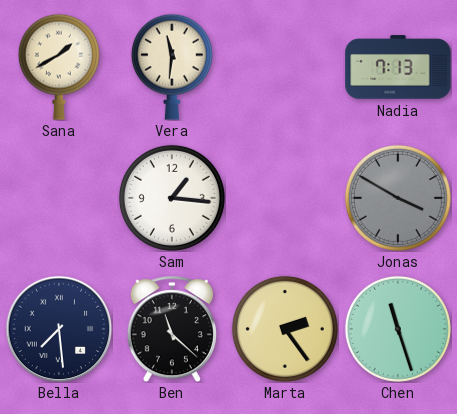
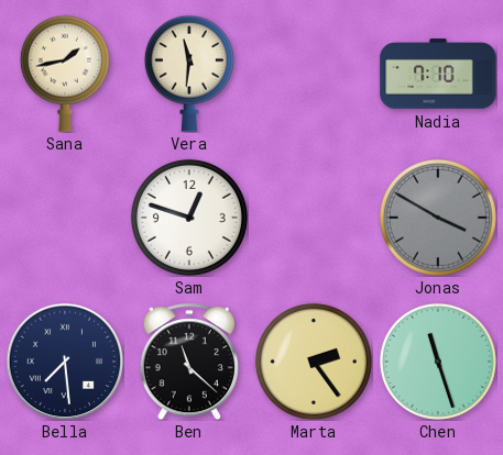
Sana: 1:40 -> 1:43
Nadia: 7:13 -> 7:10
Sam: 1:16 -> 12:48
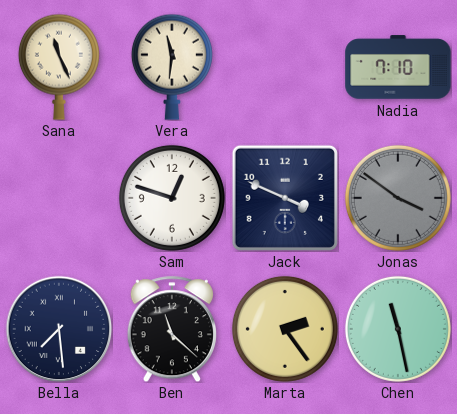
Sana: 1:43 -> 11:26
Jack: none -> 3:49
Jonas: 3:50 -> 3:51
Chen: 11:27 -> 11:28
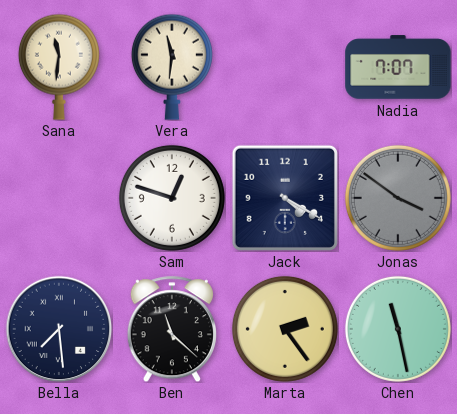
Sana: 11:26 -> 11:31
Nadia: 7:10 -> 7:07
Jack: 3:49 -> 4:20
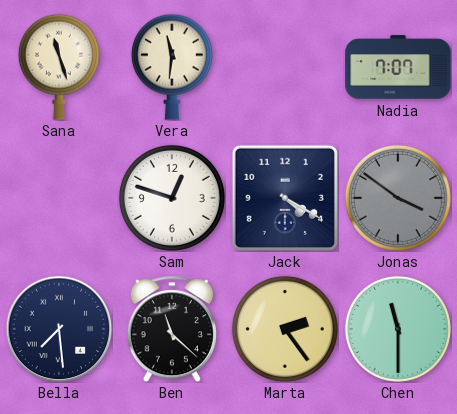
Sana: 11:31 -> 11:27
Chen: 11:28 -> 11:30
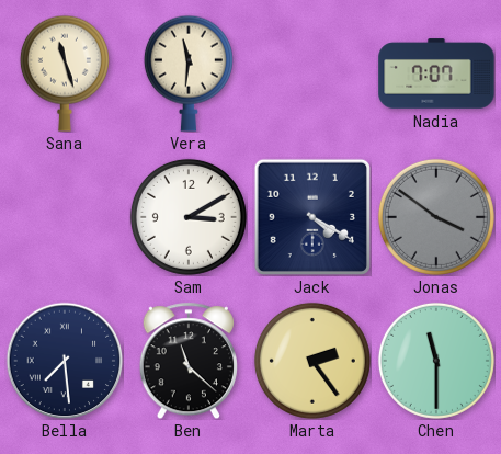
Sam: 12:48 -> 3:10
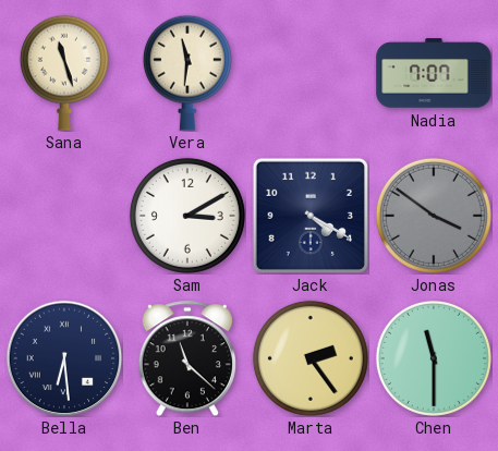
Bella: 7:29 -> 6:29
